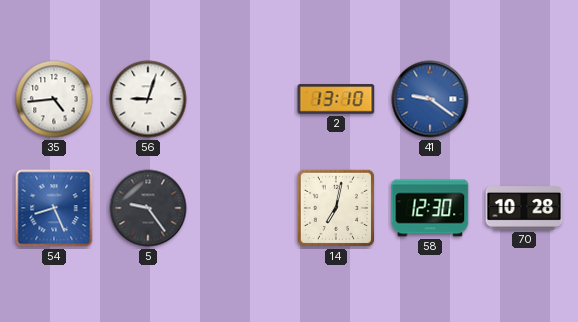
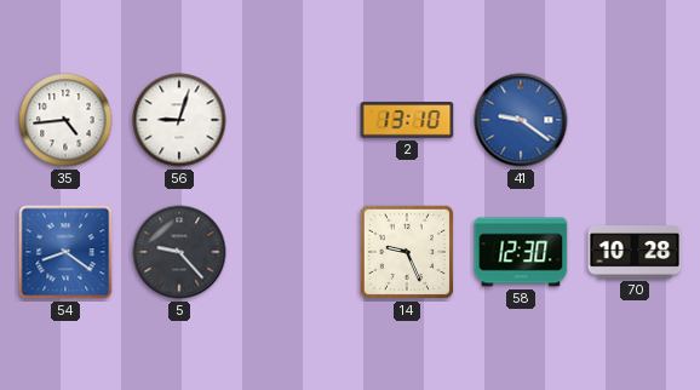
54: 8:26 -> 8:21
5: 9:24 -> 9:23
14: 7:02 -> 9:26
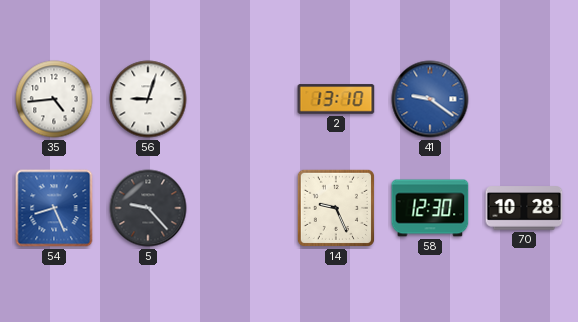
54: 8:21 -> 8:26
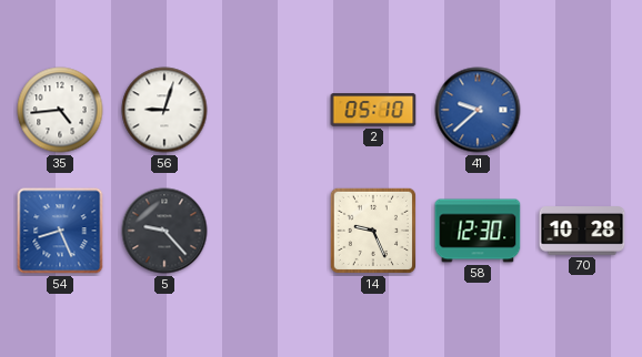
2: 13:10 -> 05:10
41: 9:21 -> 9:38
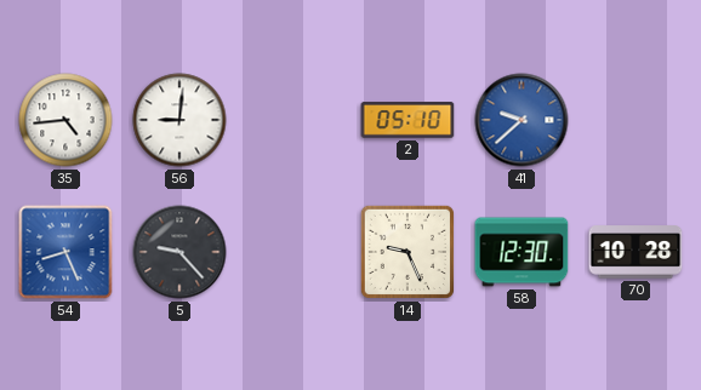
56: 9:03 -> 9:01
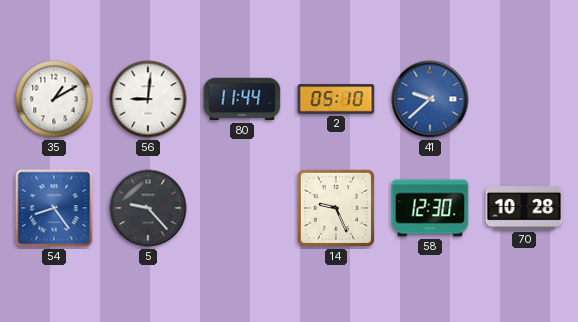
35: 4:44 -> 1:10
80: none -> 11:44
54: 8:26 -> 8:24
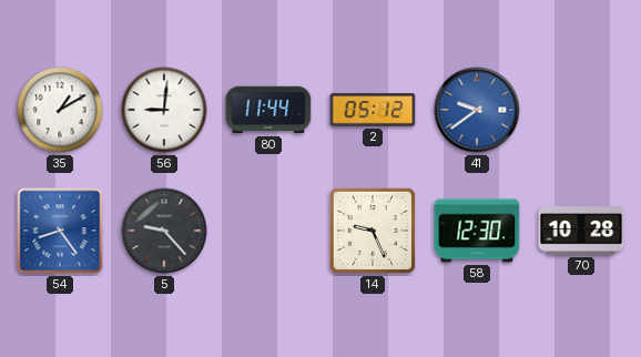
2: 05:10 -> 05:12
41: 9:38 -> 9:39
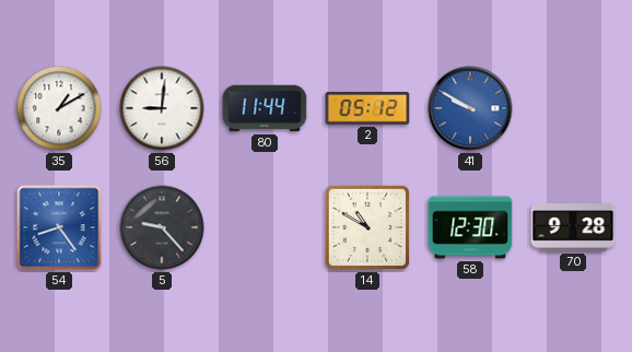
41: 9:39 -> 9:50
14: 9:26 -> 10:50
70: 10:28 -> 9:28
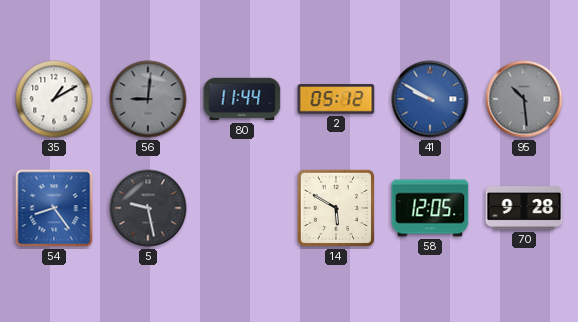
56 dial: white -> grey
95: none -> 10:29
5: 9:23 -> 9:28
14: 10:50 -> 5:50
58: 12:30 -> 12:05
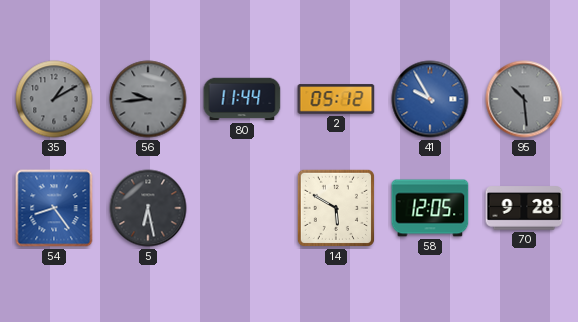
35 dial: white -> grey
56: 9:01 -> 9:44
41: 9:50 -> 9:55
5: 9:28 -> 6:28
